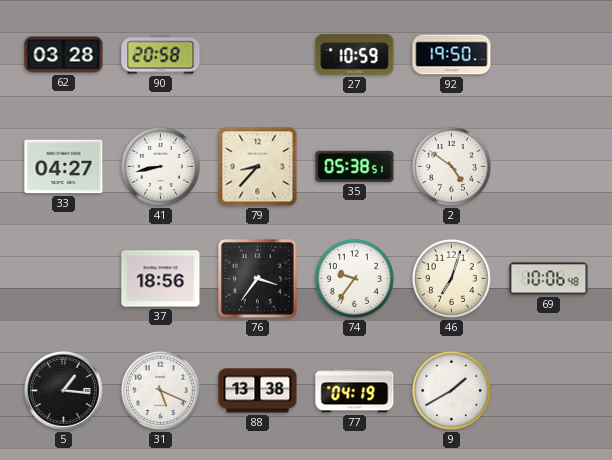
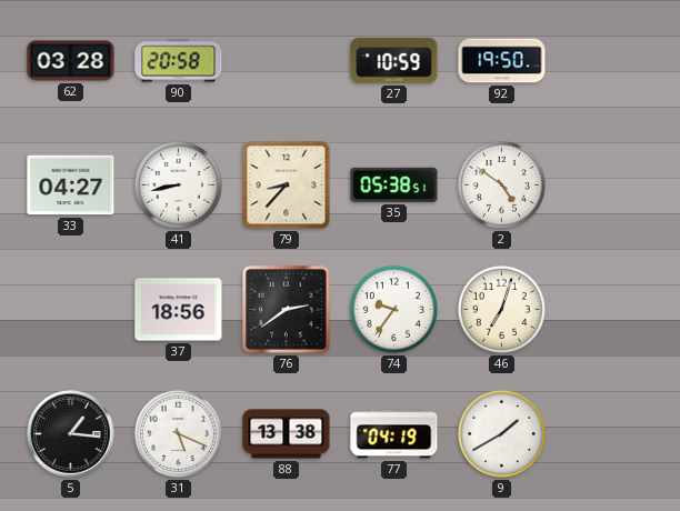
76: 3:36 -> 2:39
69: 10:06 -> none
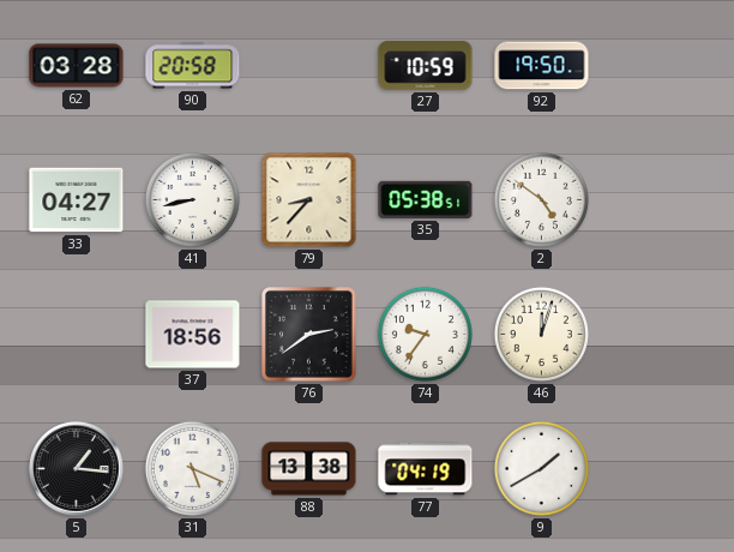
46: 7:03 -> 12:03
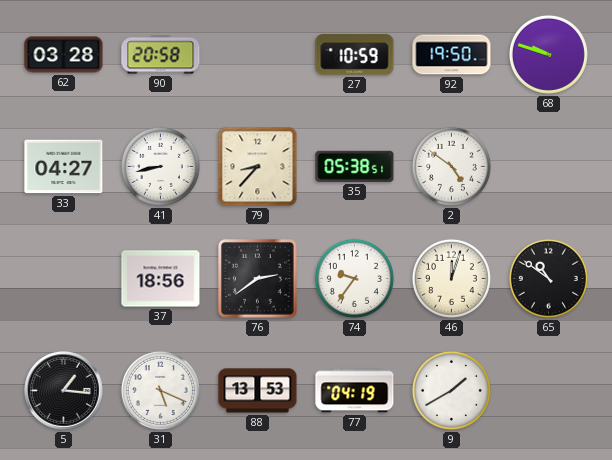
68: none -> 9:48
65: none -> 10:51
88: 13:38 -> 13:53
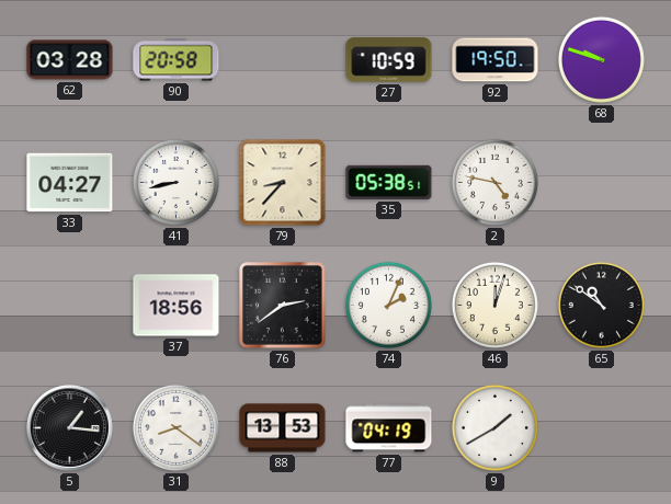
2: 4:51 -> 4:47
74: 9:36 -> 2:04
31: 5:19 -> 8:21
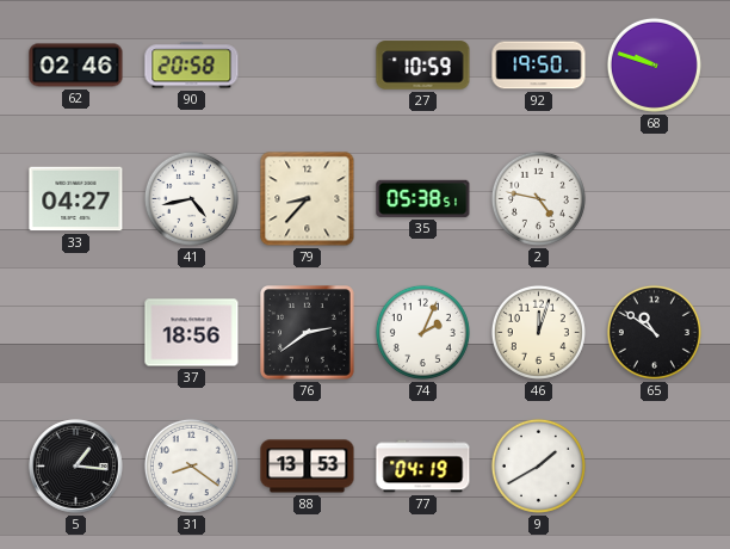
62: 03:28 -> 02:46
41: 8:43 -> 4:43
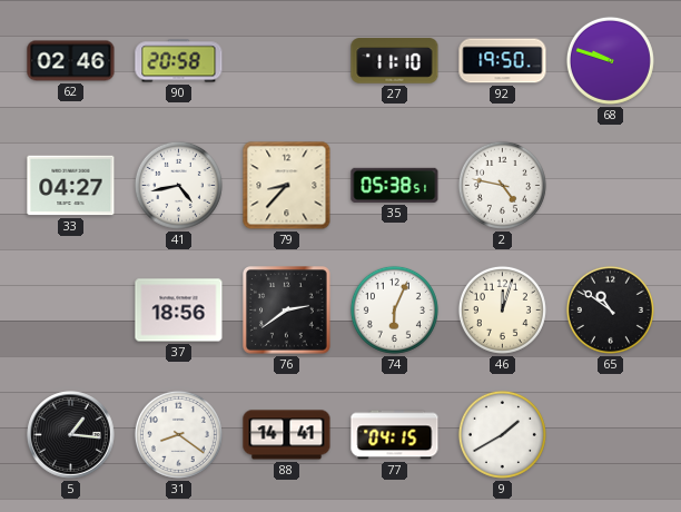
27: 10:59 -> 11:10
74: 2:04 -> 6:04
88: 13:53 -> 14:41
77: 04:19 -> 04:15
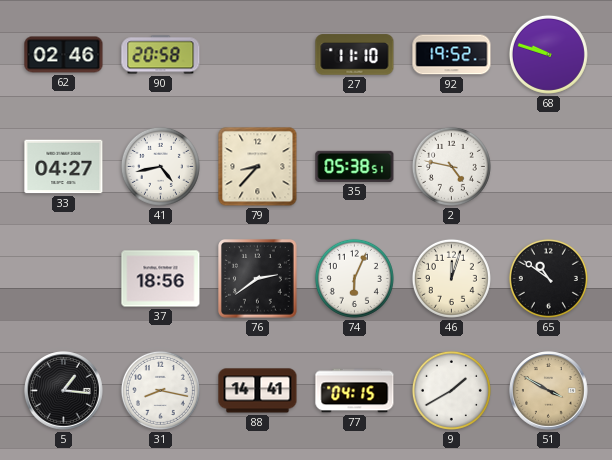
92: 19:50 -> 19:52
31: 8:21 -> 8:17
51: none -> 3:50
